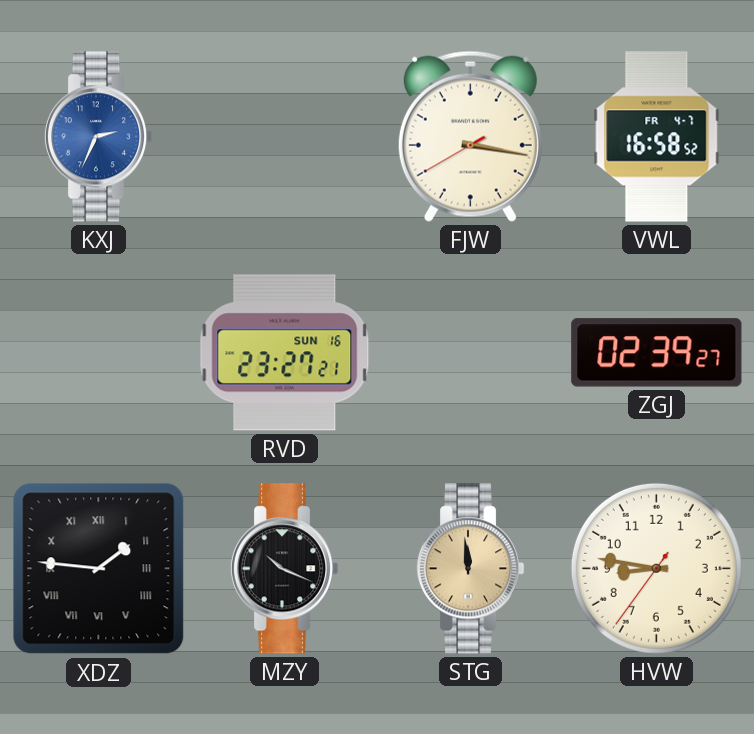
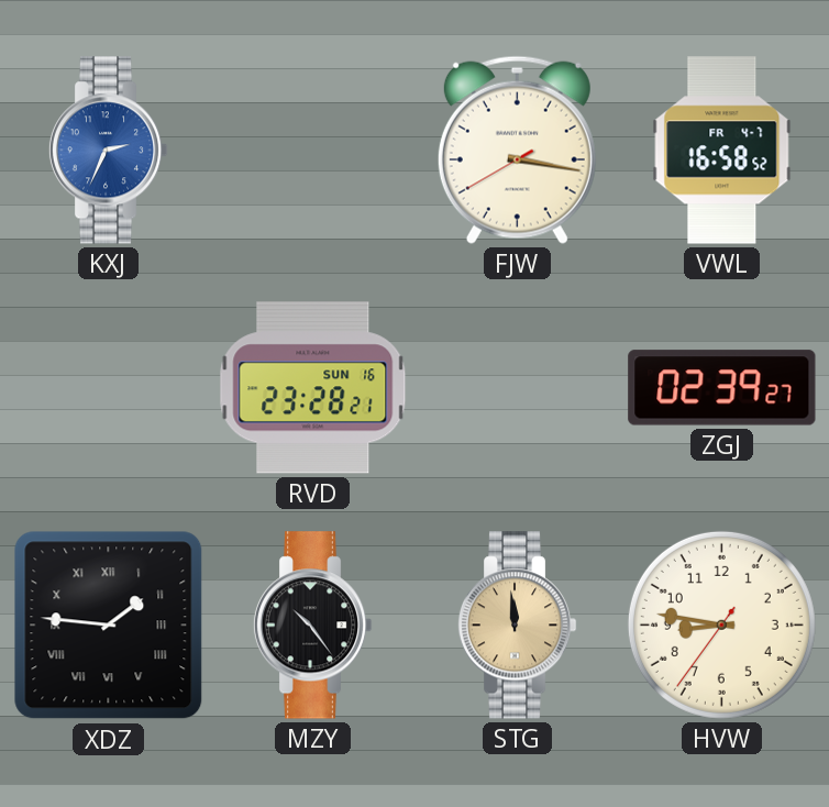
RVD: 23:27 -> 23:28
MZY: 10:19 -> 10:24
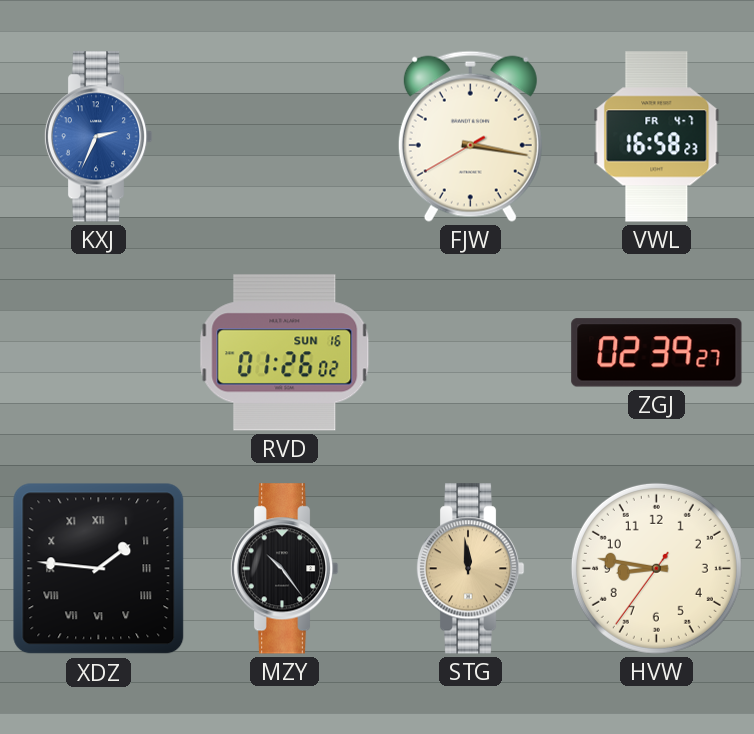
VWL: 16:58:52 -> 16:58:23
RVD: 23:28 -> 01:26
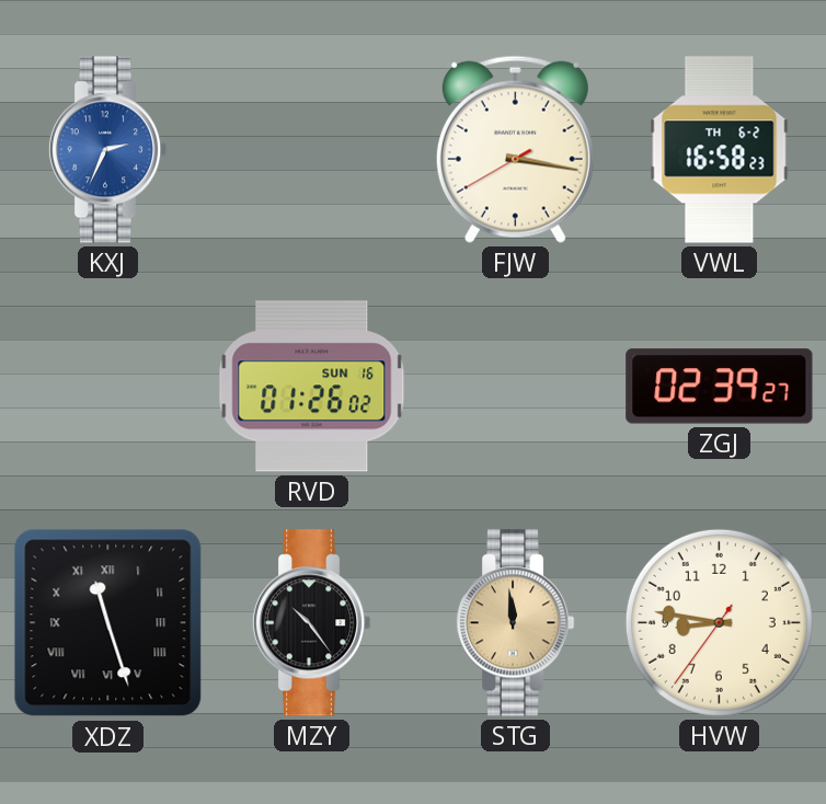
VWL date: FR 4-7 -> TH 6-2
XDZ: 1:46 -> 11:27
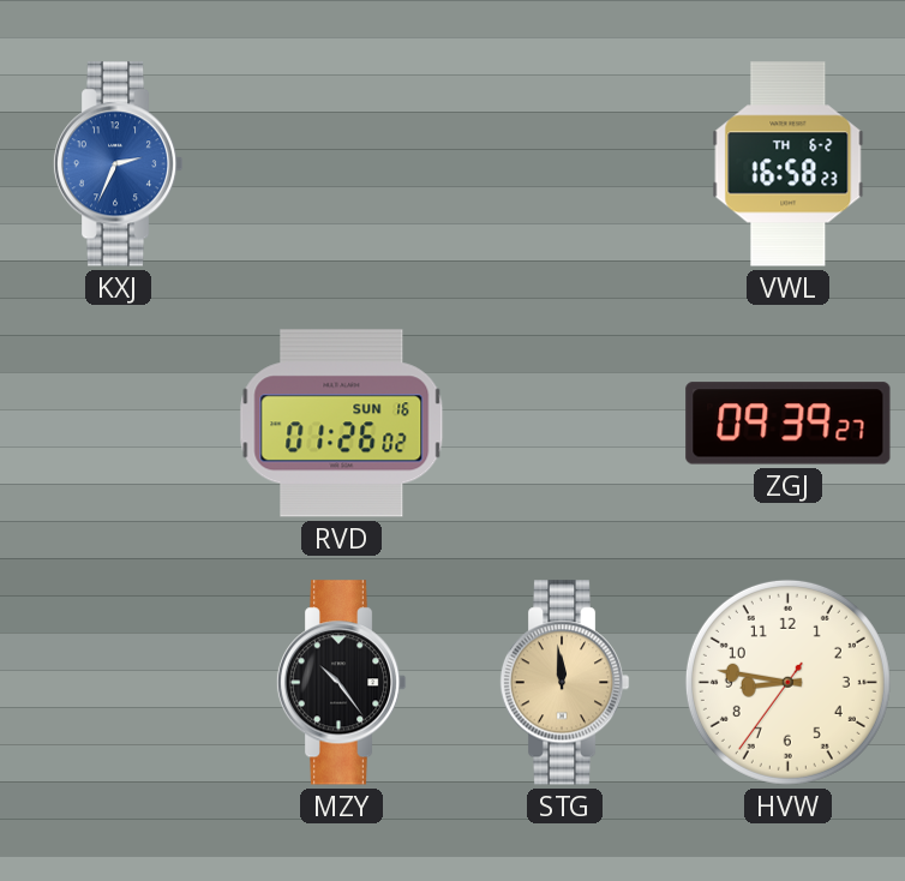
FJW: 3:16 -> none
ZGJ: 02:39 -> 09:39
XDZ: 11:27 -> none
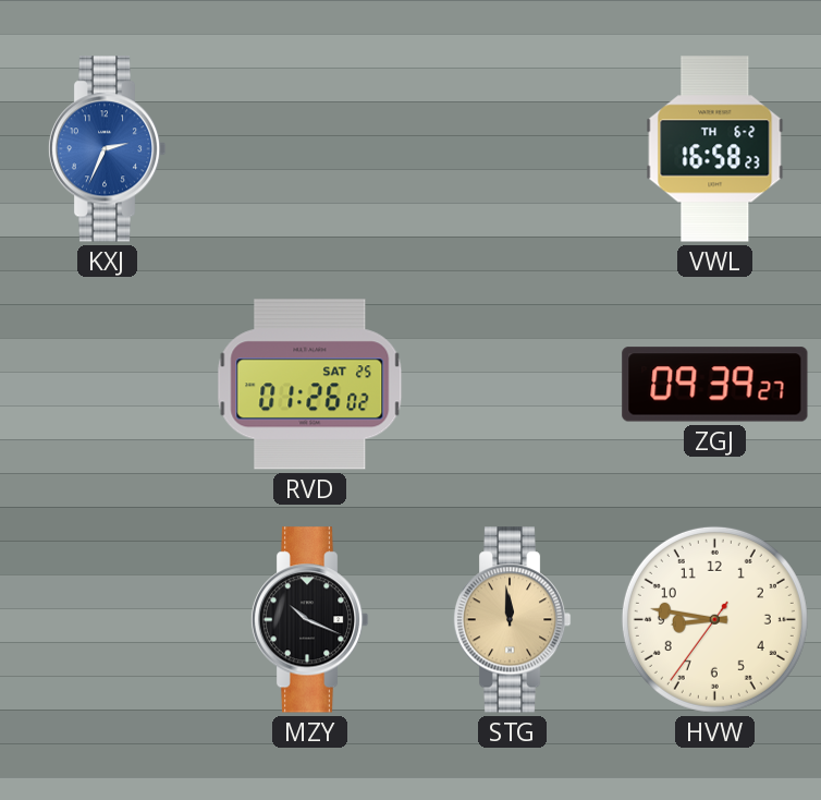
RVD date: SUN 16 -> SAT 25
MZY: 10:24 -> 10:19
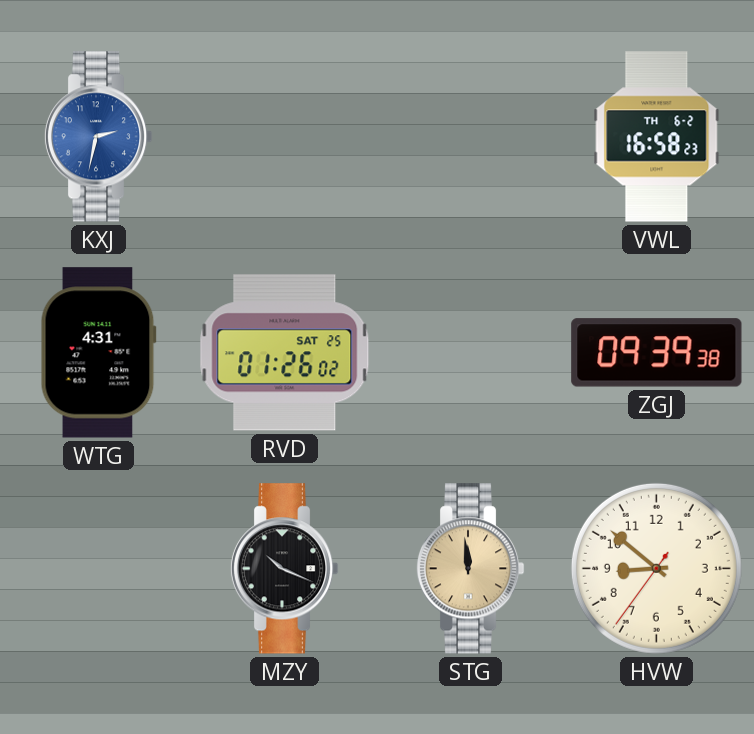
KXJ: 2:34 -> 2:32
WTG: none -> 4:31
ZGJ: 09:39:27 -> 09:39:38
HVW: 8:46 -> 8:51
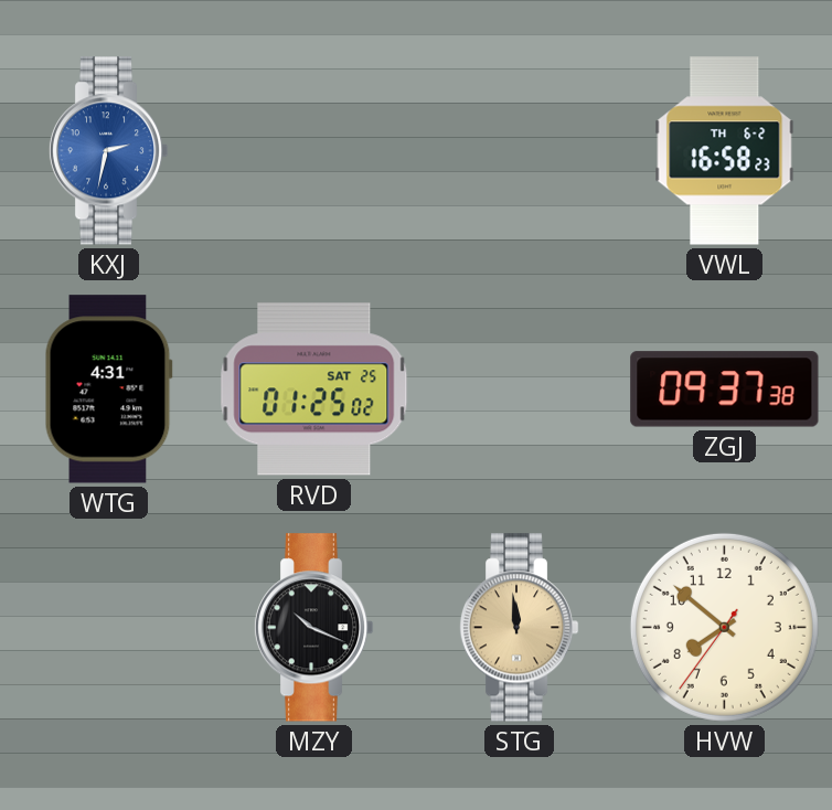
RVD: 01:26 -> 01:25
ZGJ: 09:39 -> 09:37
HVW: 8:51 -> 7:51
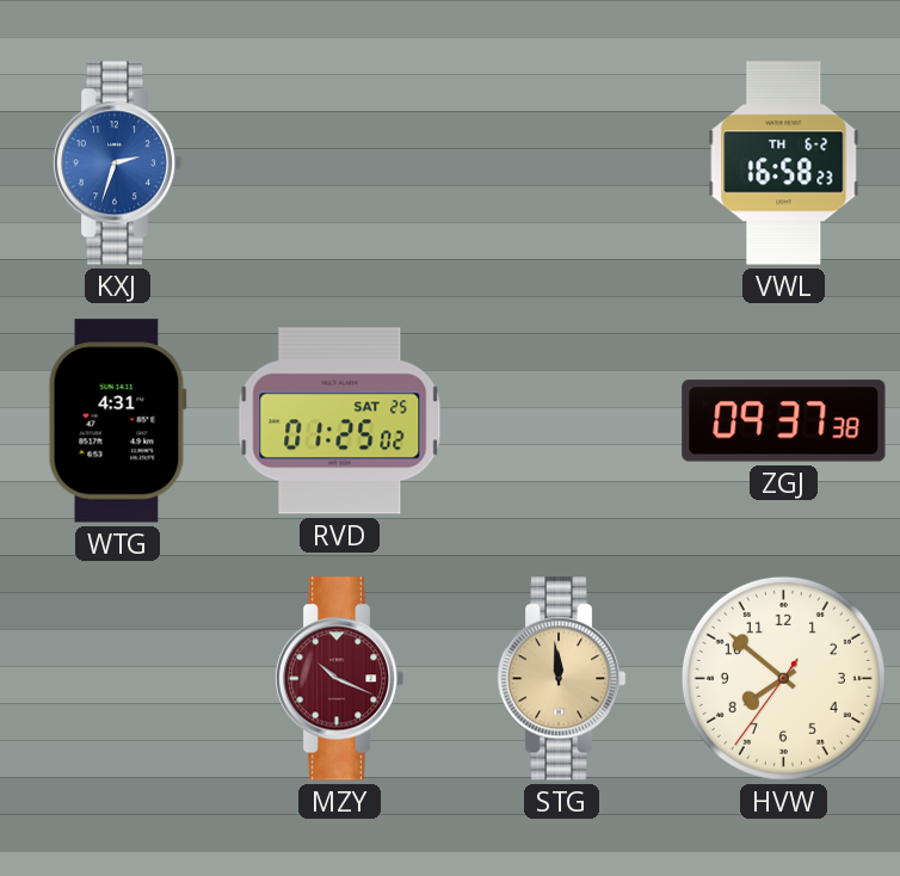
KXJ: 2:32 -> 2:33
MZY dial: black -> burgundy
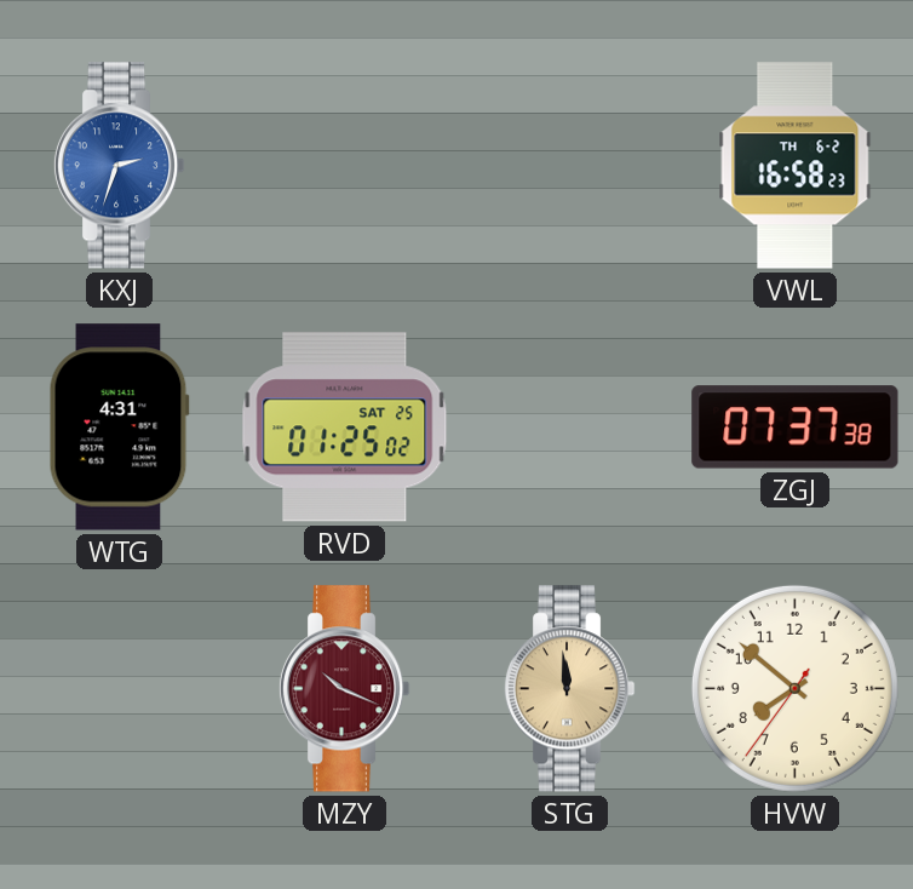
ZGJ: 09:37 -> 07:37
